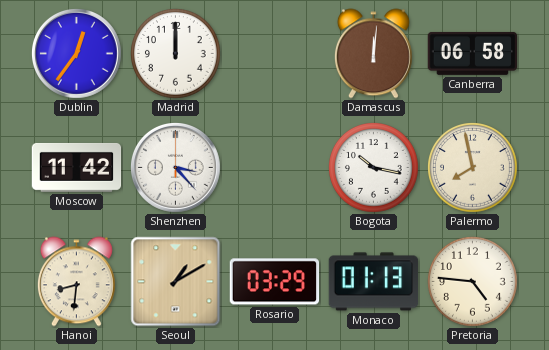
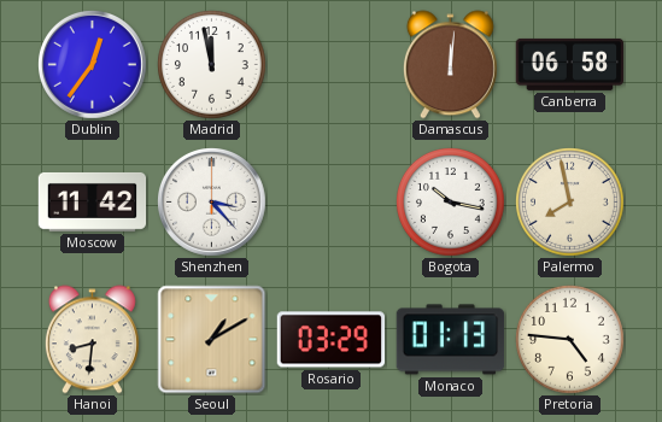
Madrid: 12:00 -> 11:58
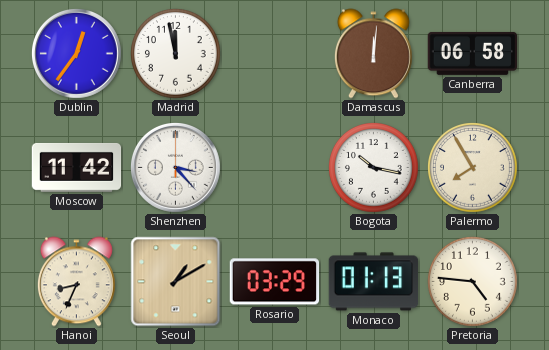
Palermo: 7:58 -> 7:55
Hanoi: 8:31 -> 8:34
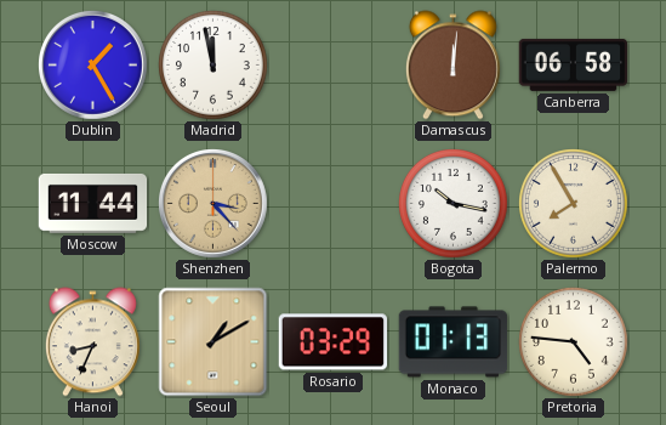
Dublin: 12:36 -> 1:25
Moscow: 11:42 -> 11:44
Shenzhen dial: white -> champagne
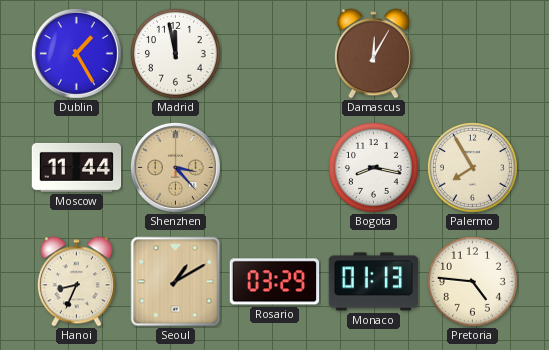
Damascus: 12:01 -> 12:05
Canberra: 06:58 -> none
Bogota: 10:17 -> 8:17
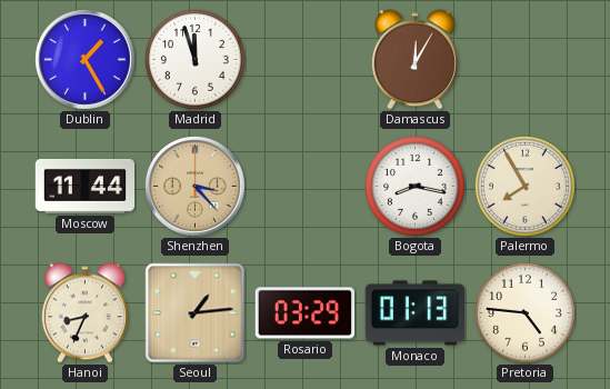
Madrid: 11:58 -> 11:57
Seoul: 1:10 -> 1:14
